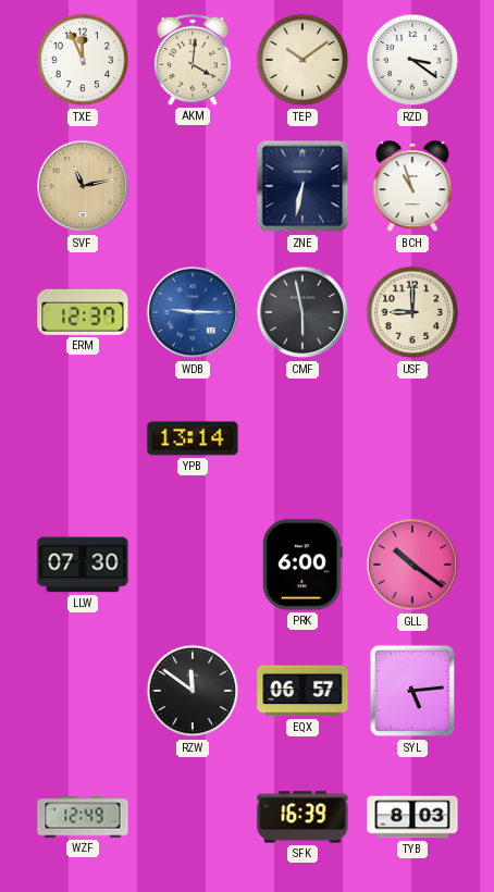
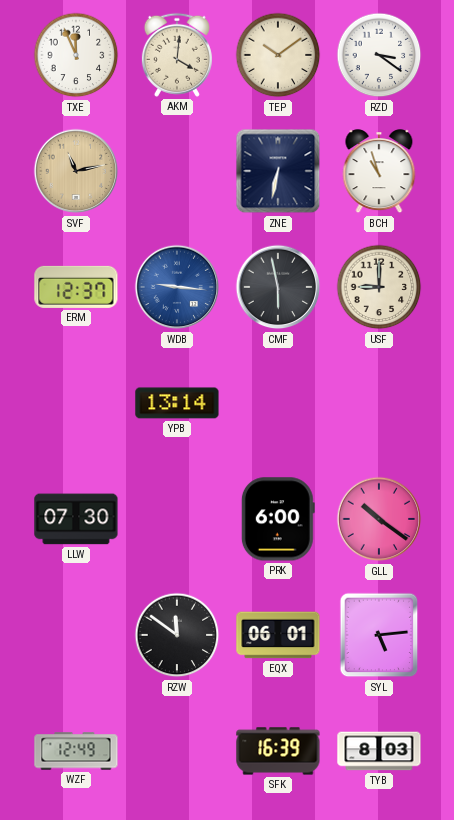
WDB: 9:15 -> 9:16
EQX: 06:57 -> 06:01
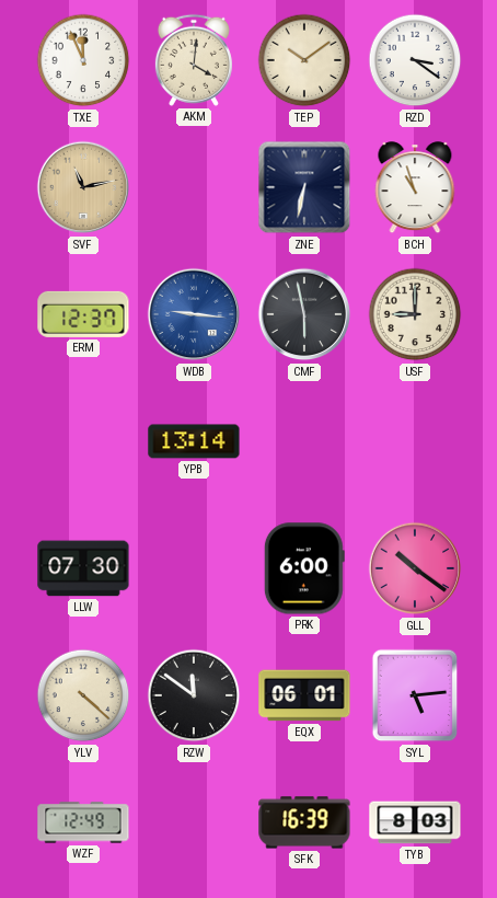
YLV: none -> 4:22
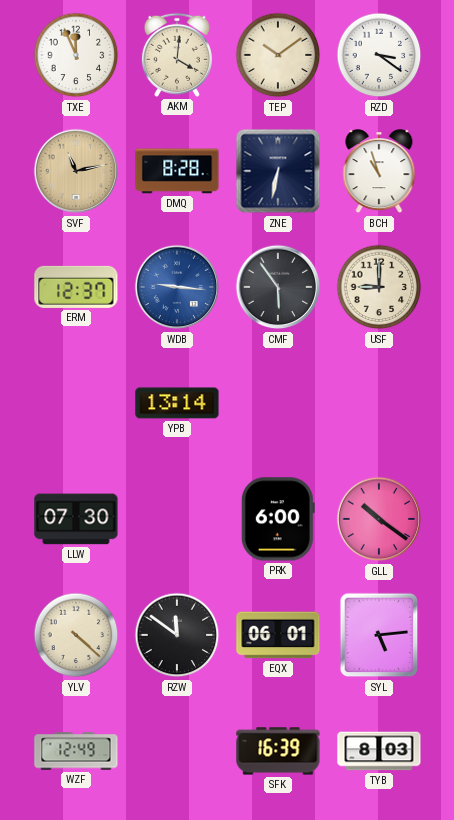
DMQ: none -> 8:28
CMF: 5:58 -> 5:54
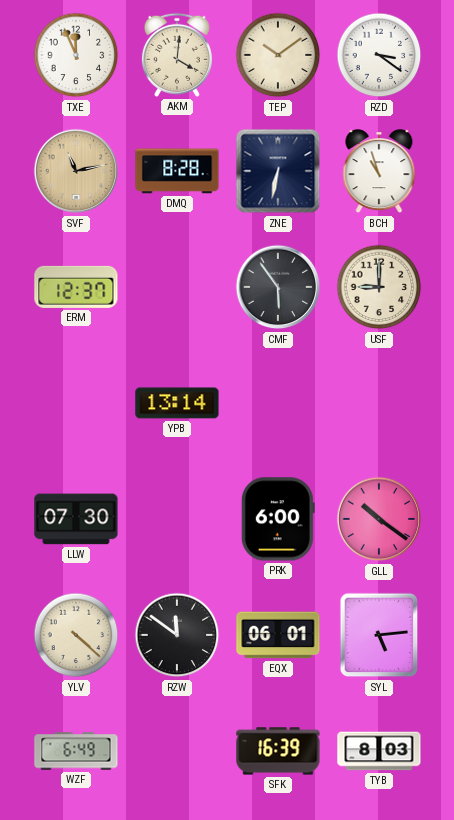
WDB: 9:16 -> none
WZF: 12:49 -> 6:49
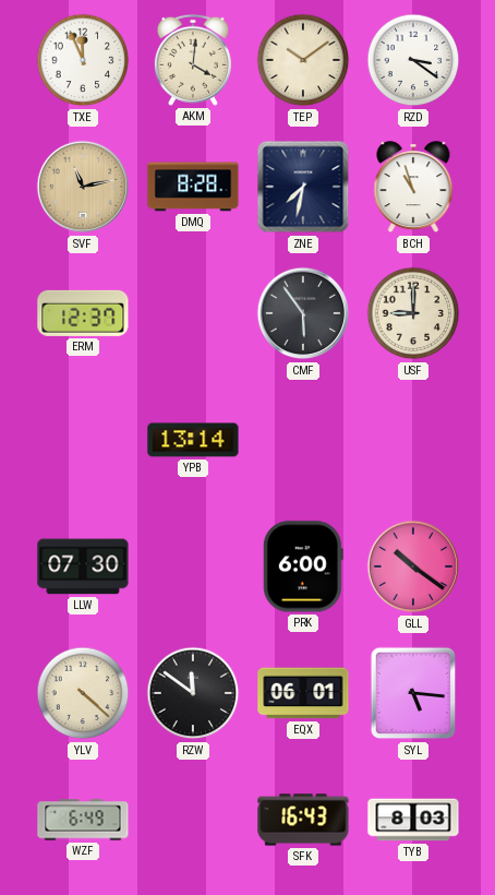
ZNE: 6:32 -> 7:32
SYL: 5:14 -> 5:16
SFK: 16:39 -> 16:43
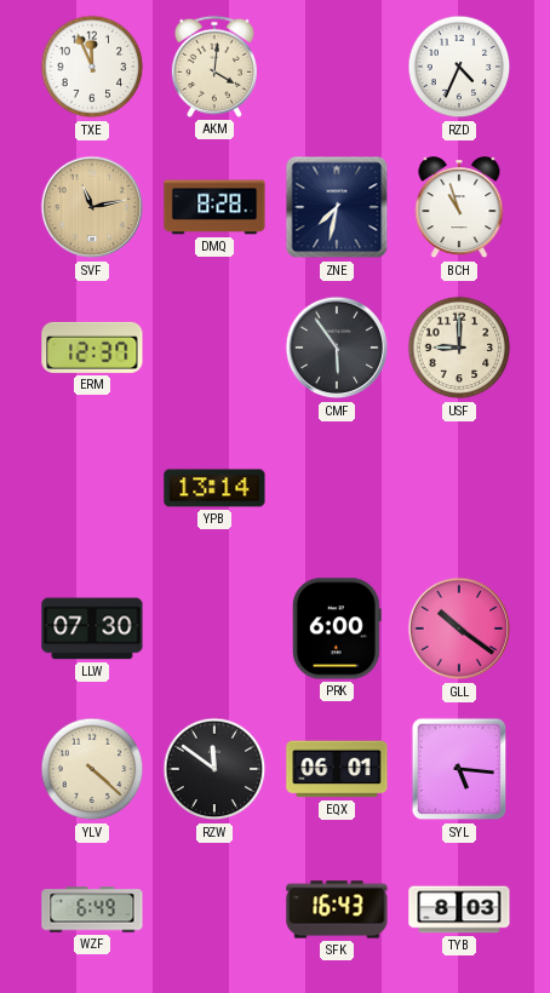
TEP: 10:09 -> none
RZD: 3:21 -> 4:34
